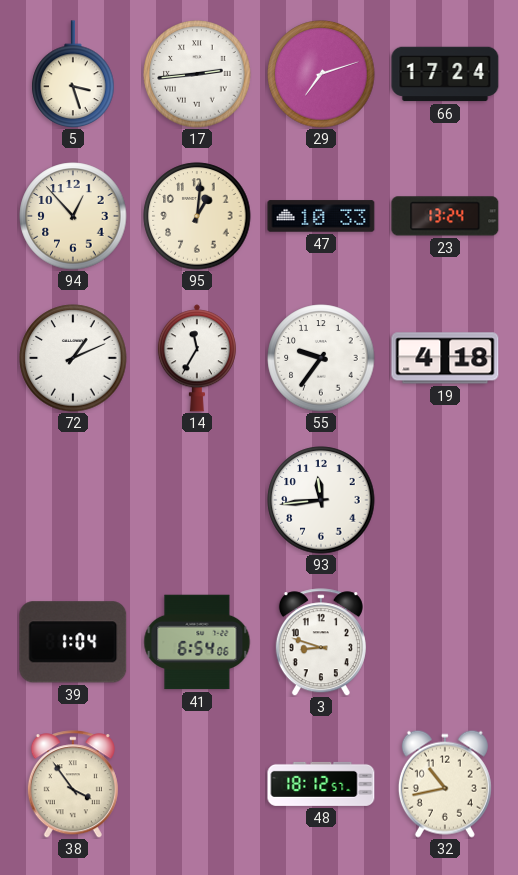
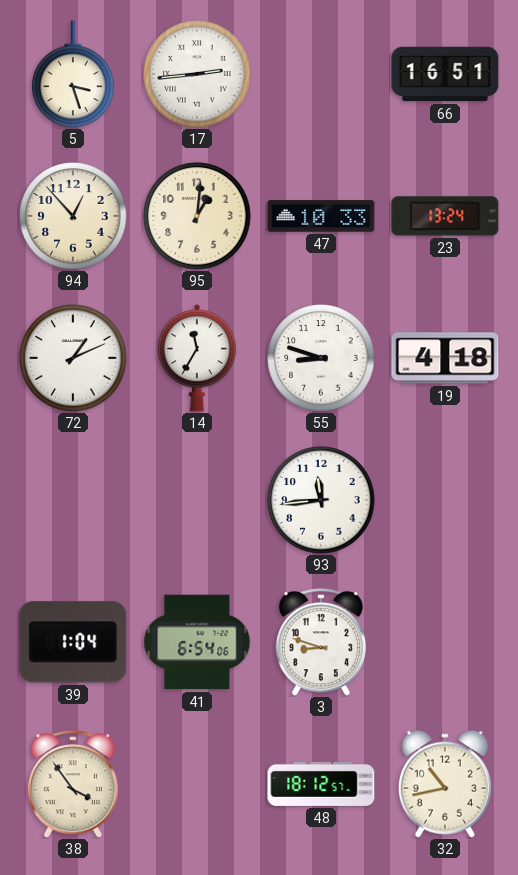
29: 7:12 -> none
66: 17:24 -> 16:51
55: 9:36 -> 8:48
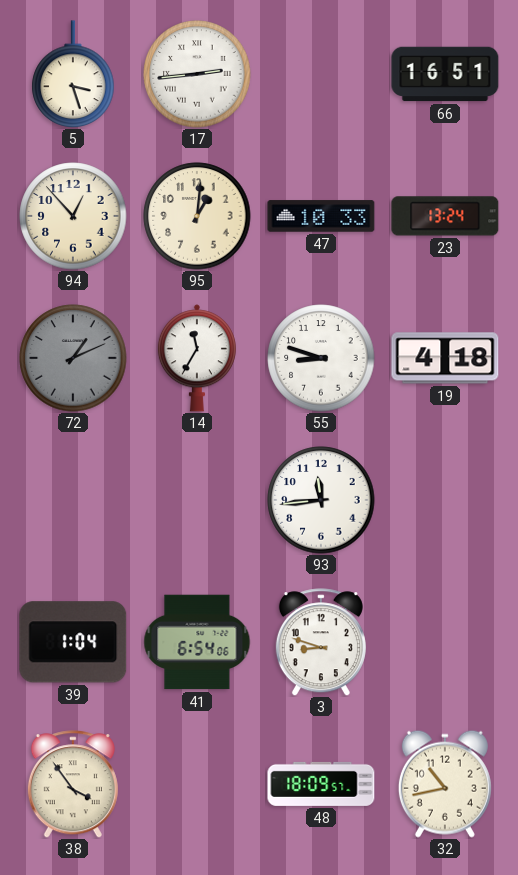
72 dial: white -> grey
48: 18:12 -> 18:09
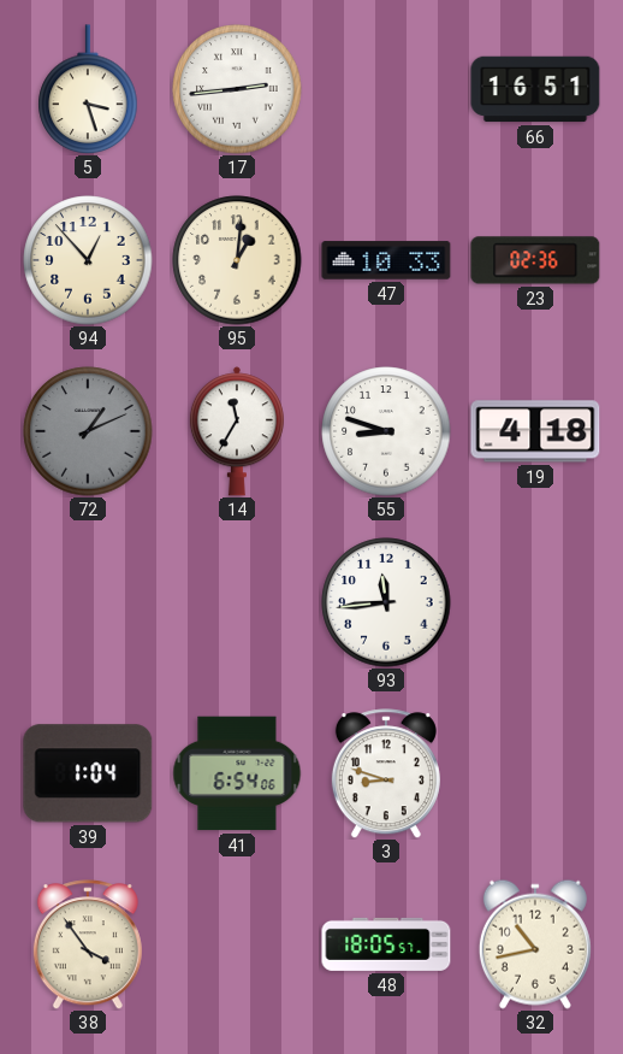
23: 13:24 -> 02:36
48: 18:09 -> 18:05
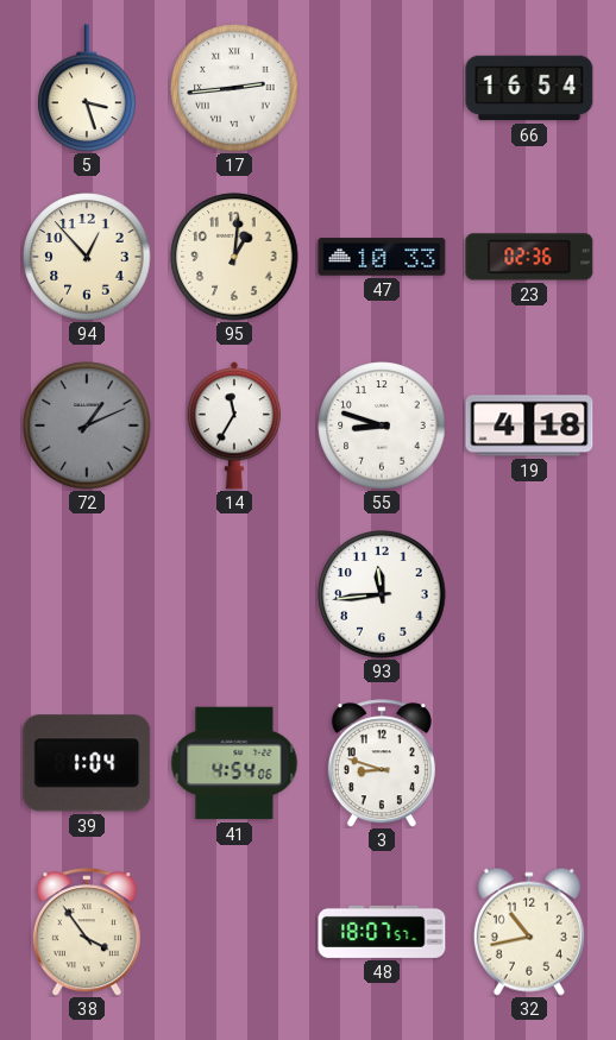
66: 16:51 -> 16:54
41: 6:54 -> 4:54
48: 18:05 -> 18:07
